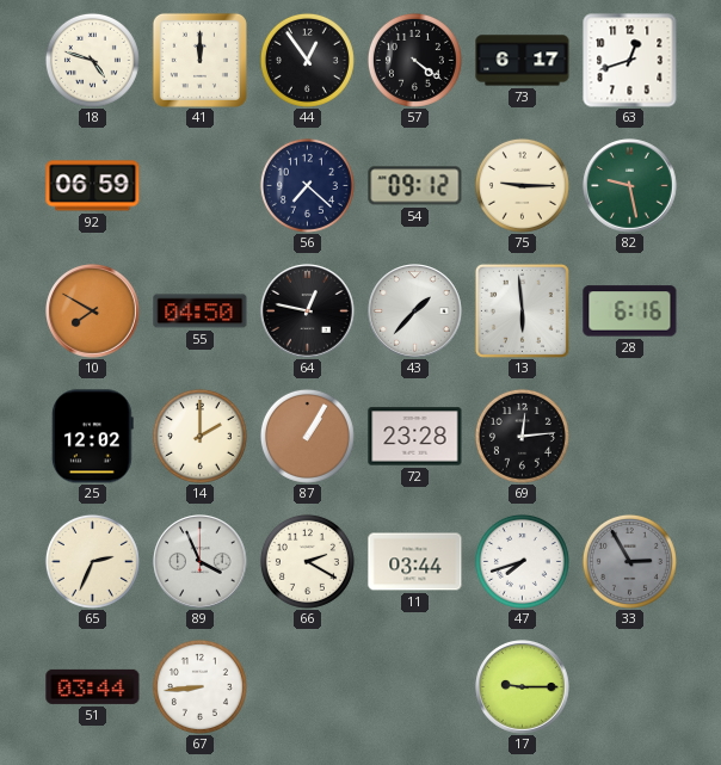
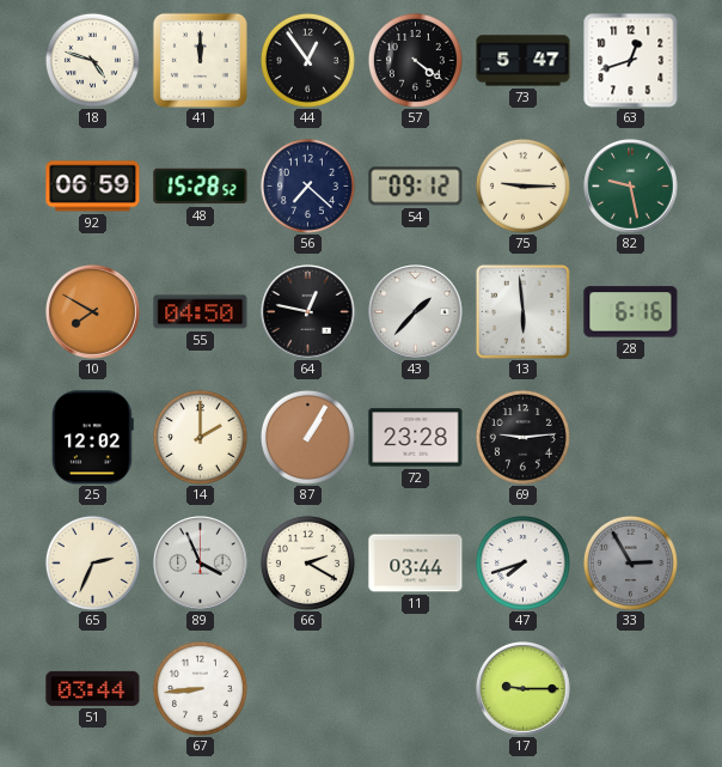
73: 6:17 -> 5:47
48: none -> 15:28
69: 12:14 -> 9:14
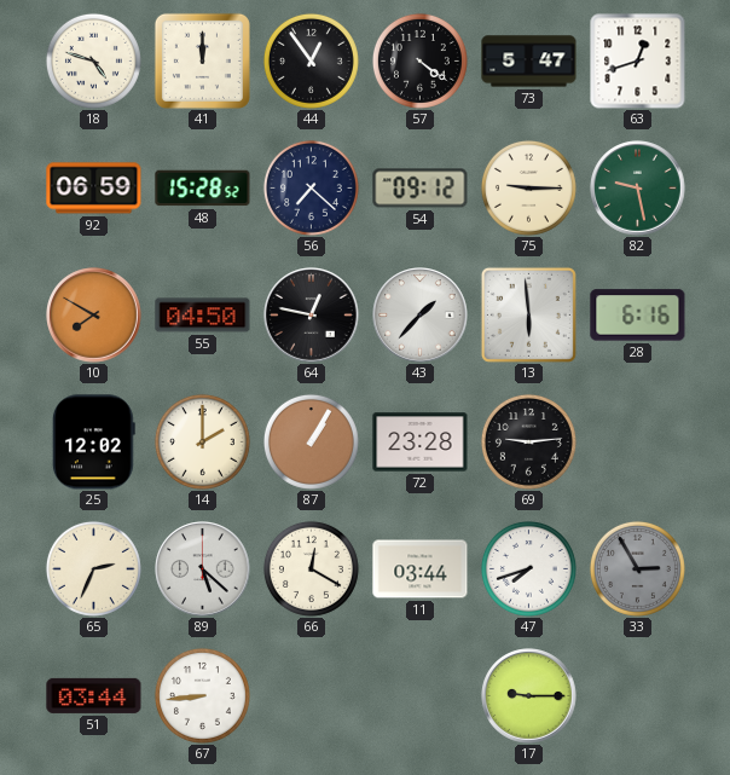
89: 3:56 -> 5:22
66: 2:20 -> 12:20
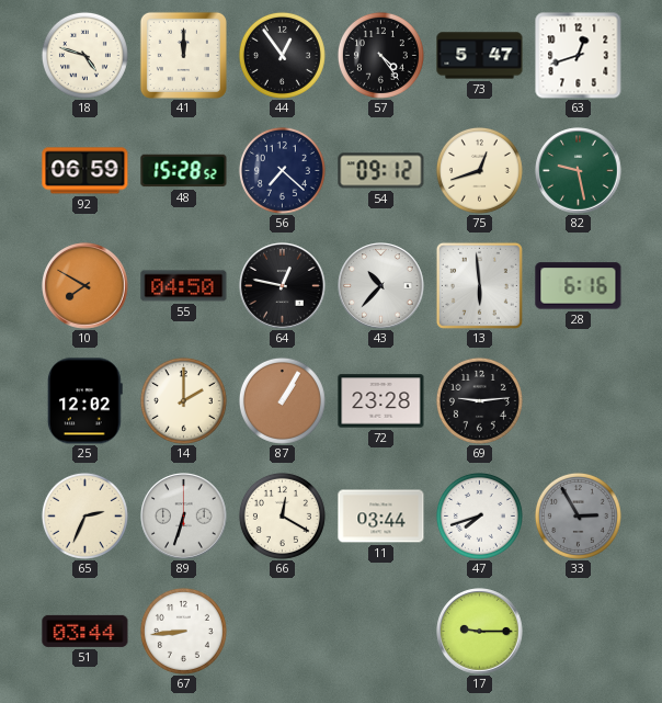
57: 4:21 -> 4:24
75: 9:15 -> 12:42
43: 1:37 -> 10:37
89: 5:22 -> 6:33
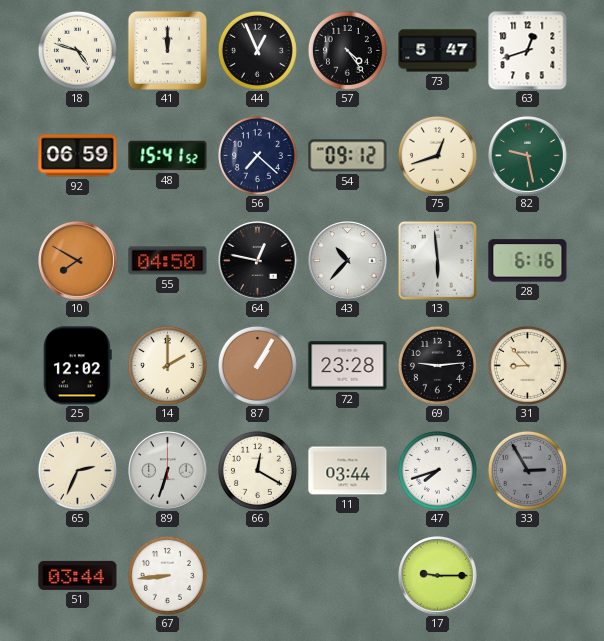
44: 12:54 -> 12:56
48: 15:28 -> 15:41
31: none -> 8:53
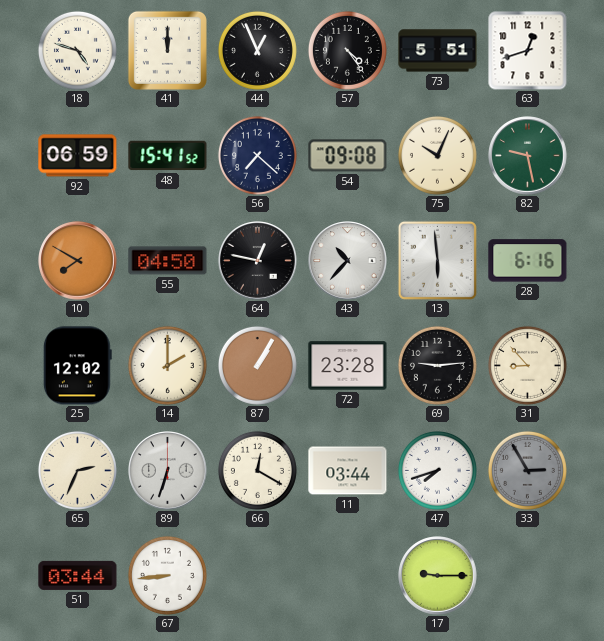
73: 5:47 -> 5:51
54: 09:12 -> 09:08
75: 12:42 -> 10:04
